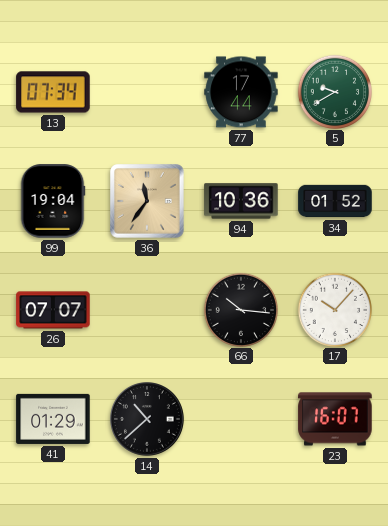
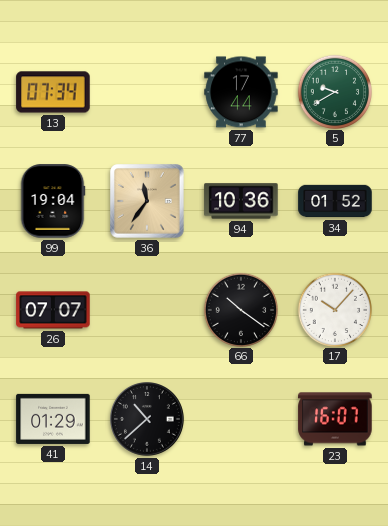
66: 10:16 -> 10:21
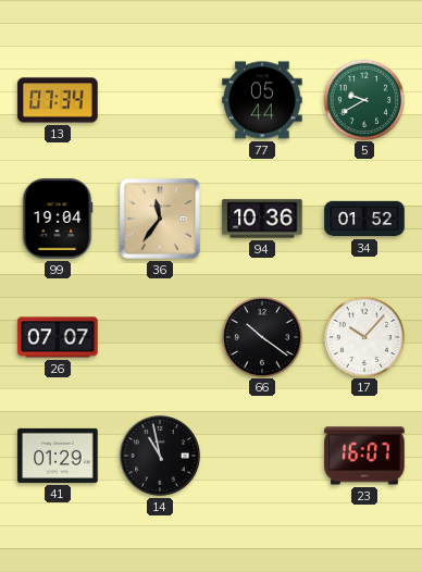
77: 17:44 -> 05:44
14: 10:38 -> 10:58
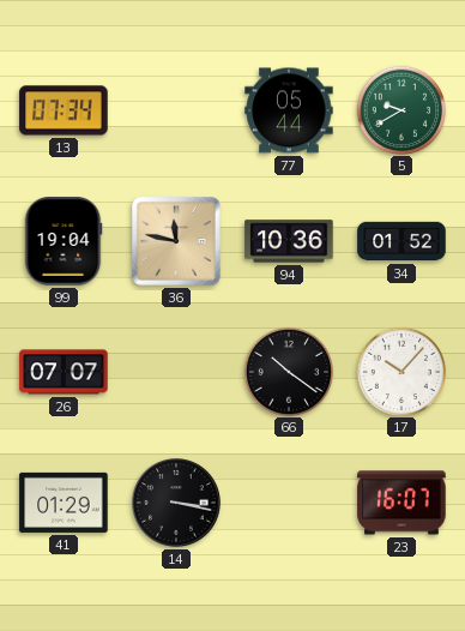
36: 11:36 -> 11:47
14: 10:58 -> 3:17
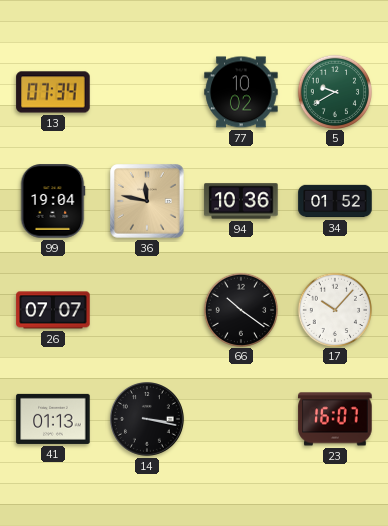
77: 05:44 -> 10:02
41: 01:29 -> 01:13
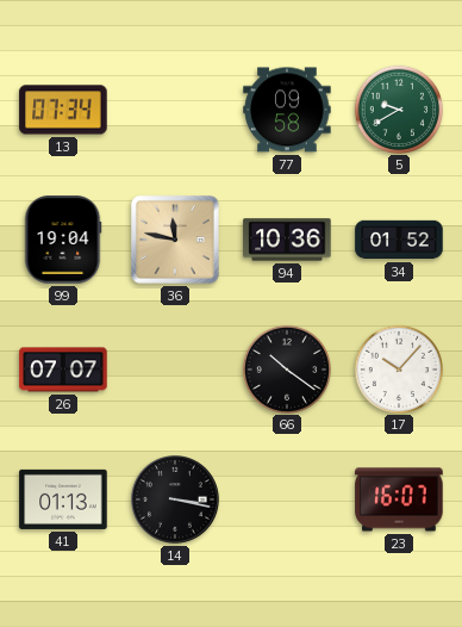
77: 10:02 -> 09:58
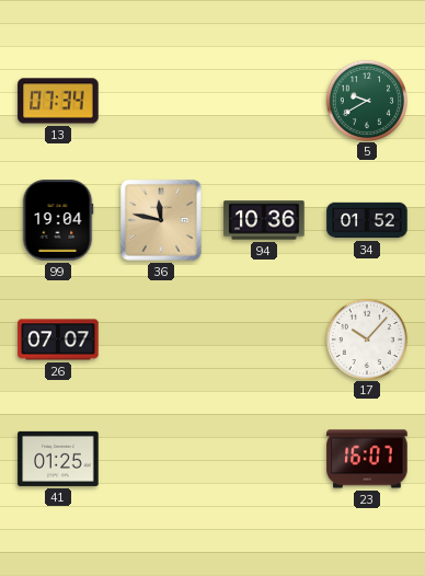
77: 09:58 -> none
66: 10:21 -> none
41: 01:13 -> 01:25
14: 3:17 -> none
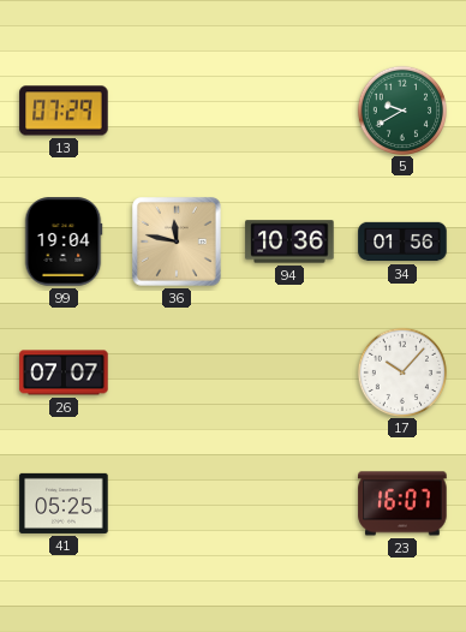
13: 07:34 -> 07:29
34: 01:52 -> 01:56
41: 01:25 -> 05:25
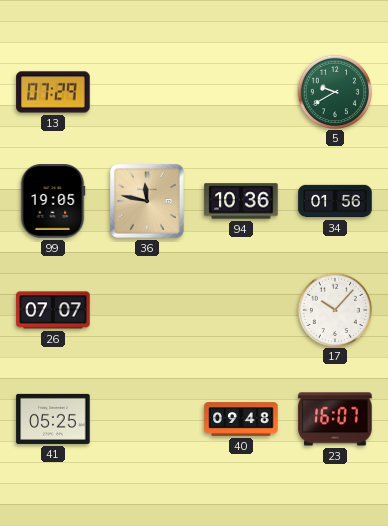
99: 19:04 -> 19:05
40: none -> 09:48
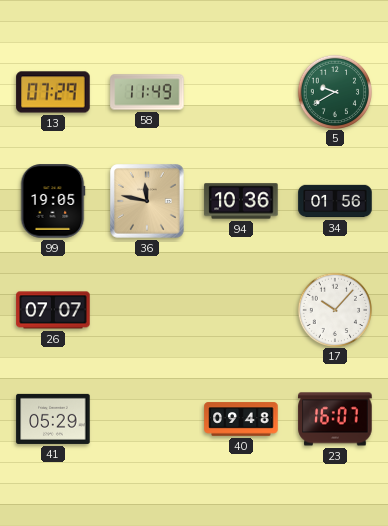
58: none -> 11:49
41: 05:25 -> 05:29
